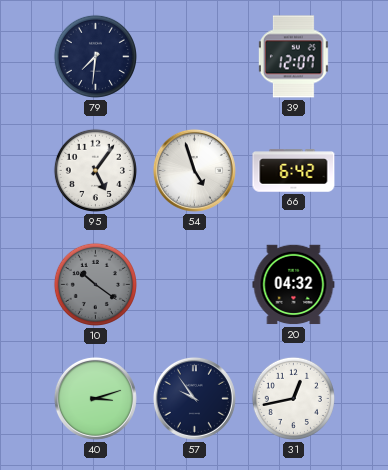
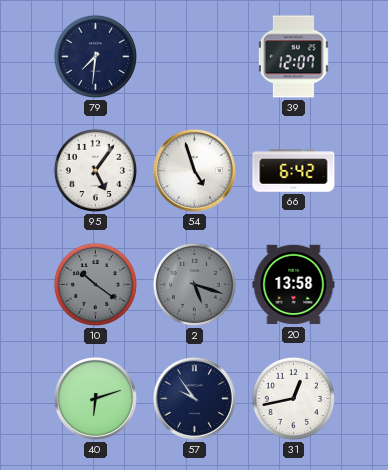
2: none -> 5:18
20: 04:32 -> 13:58
40: 3:12 -> 6:12
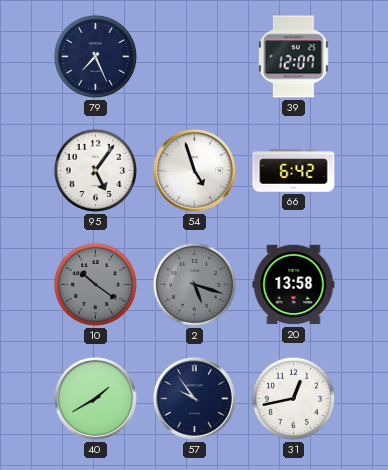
79: 7:31 -> 7:26
40: 6:12 -> 1:40
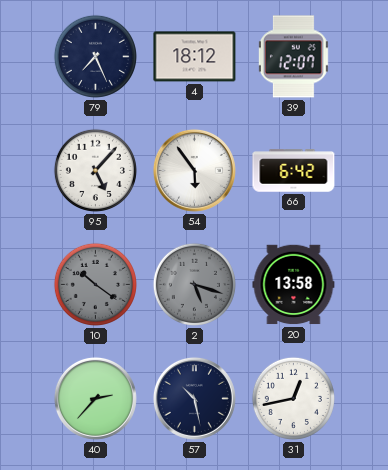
4: none -> 18:12
95: 5:06 -> 5:07
54: 4:57 -> 5:54
40: 1:40 -> 2:37
57: 9:54 -> 10:28
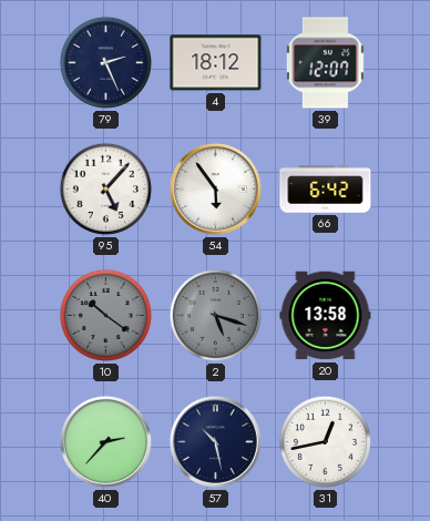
79: 7:26 -> 2:26
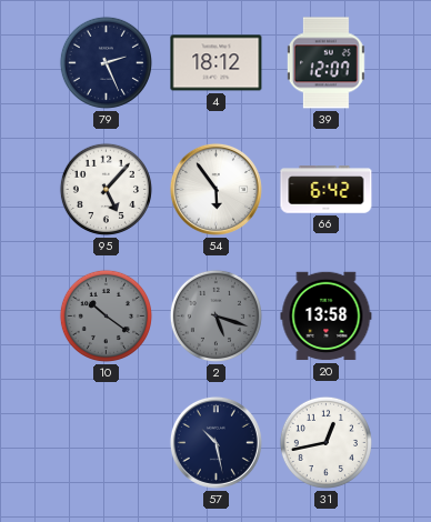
40: 2:37 -> none
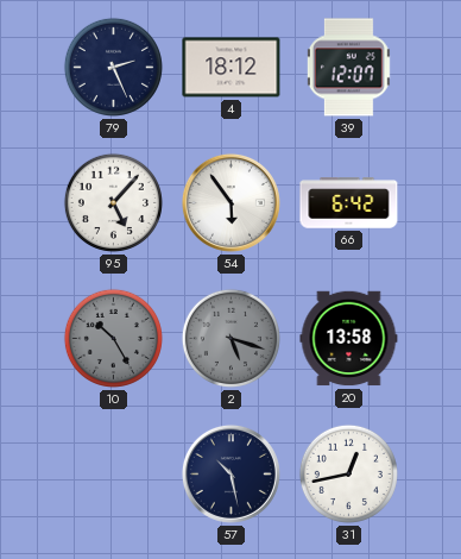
10: 10:21 -> 10:25
